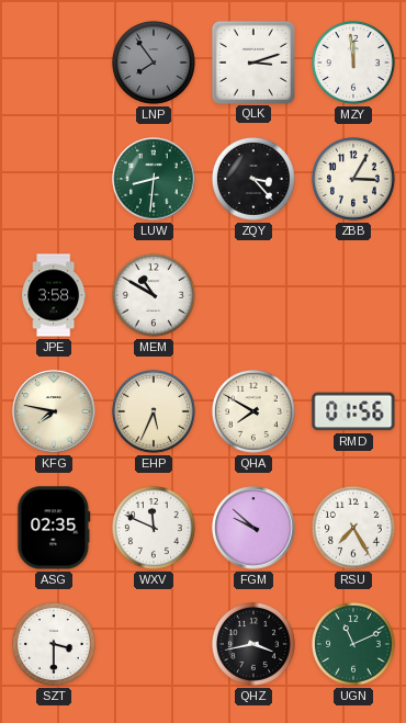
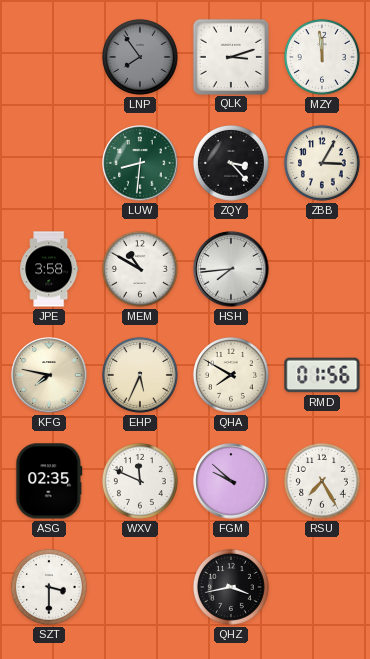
HSH: none -> 7:44
UGN: 11:11 -> none
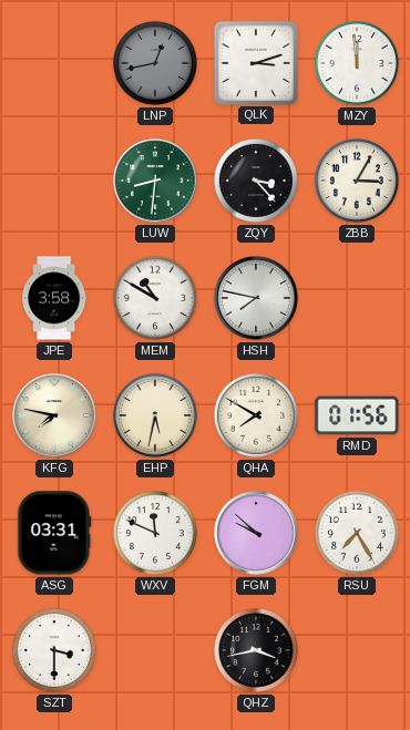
LNP: 7:54 -> 12:43
HSH: 7:44 -> 7:47
EHP: 5:34 -> 5:32
ASG: 02:35 -> 03:31
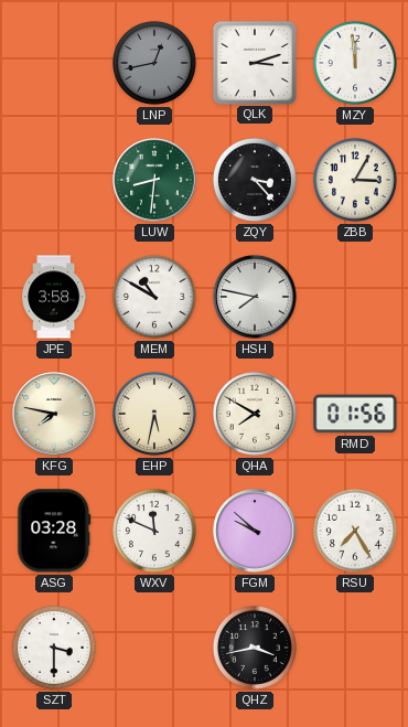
ASG: 03:31 -> 03:28
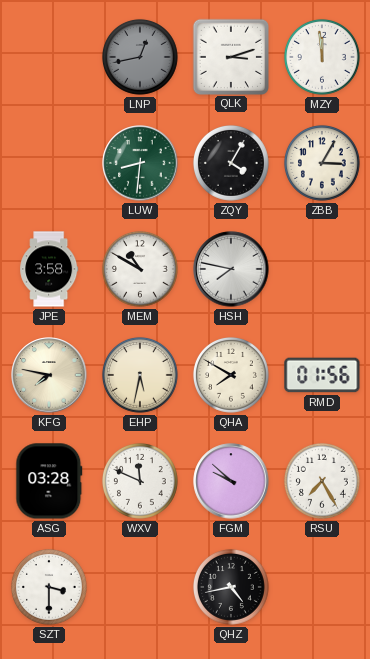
ZQY: 3:23 -> 4:05
QHZ: 3:43 -> 4:43
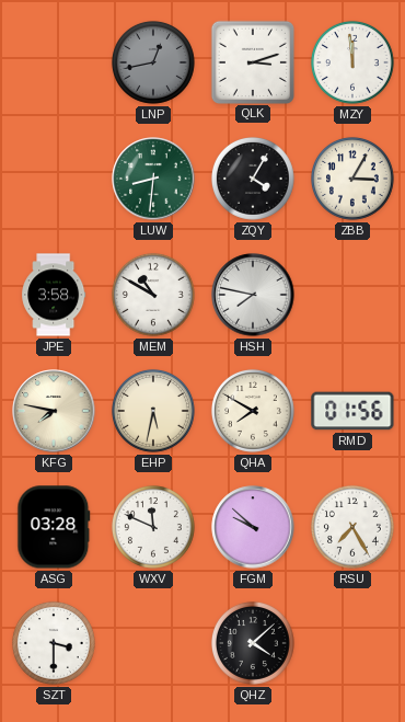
QHZ: 4:43 -> 4:08
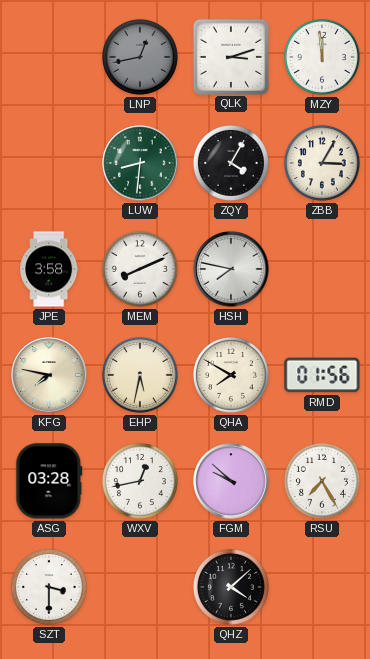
MEM: 10:50 -> 8:11
WXV: 11:49 -> 12:43
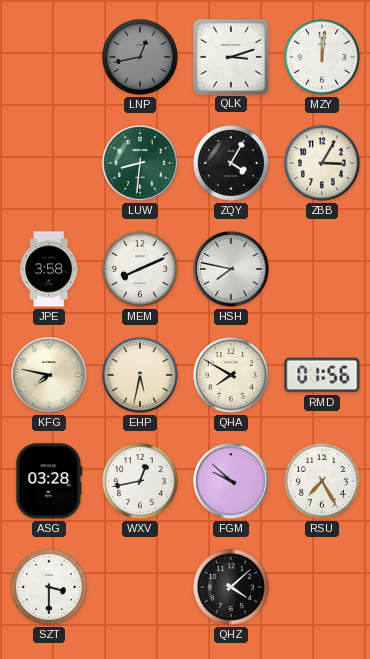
MZY: 11:59 -> 12:01
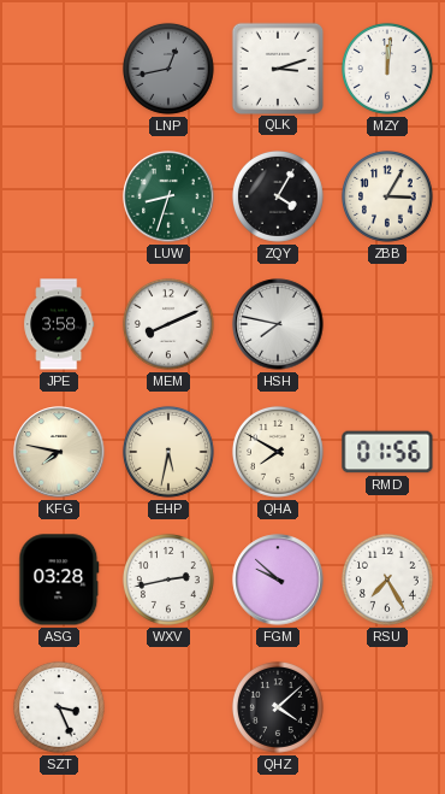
LUW: 8:31 -> 8:33
WXV: 12:43 -> 2:43
SZT: 3:30 -> 3:26
